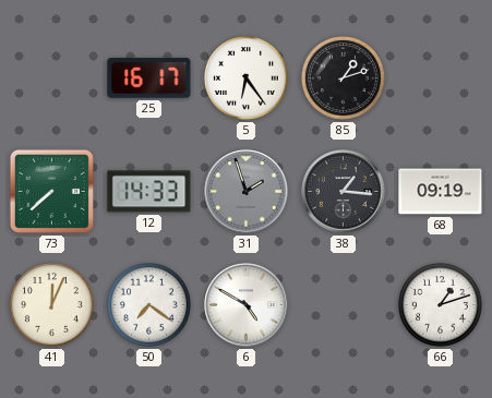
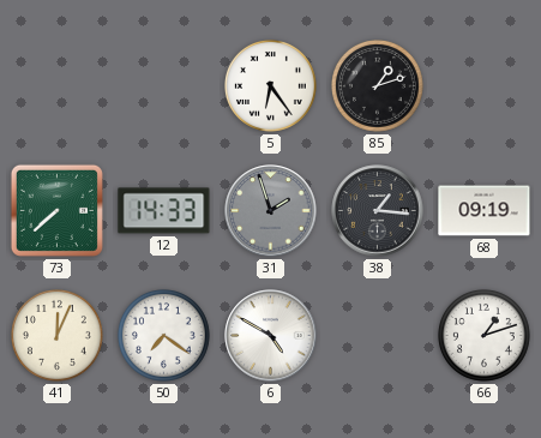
25: 16:17 -> none
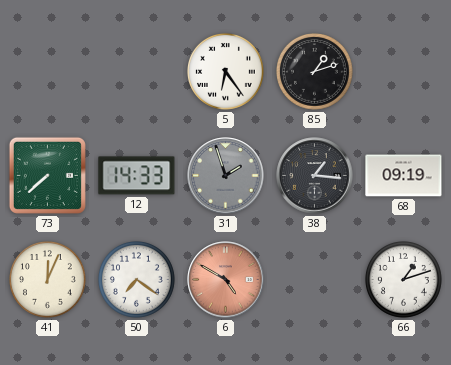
6 dial: white -> salmon
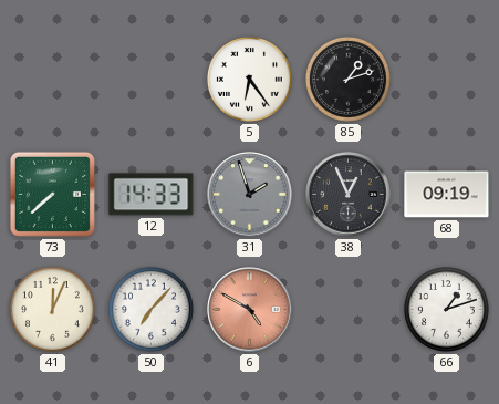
38: 1:16 -> 12:56
50: 7:21 -> 7:07
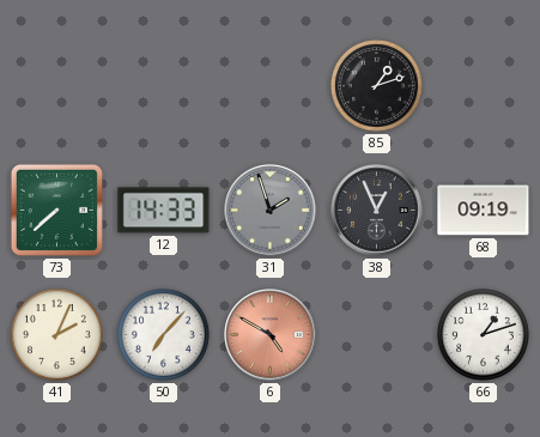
5: 6:24 -> none
41: 12:04 -> 2:04
